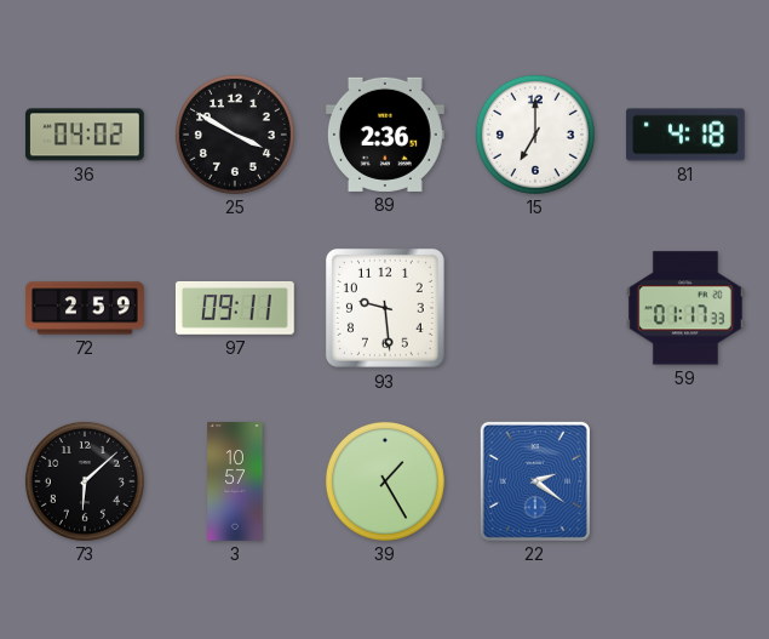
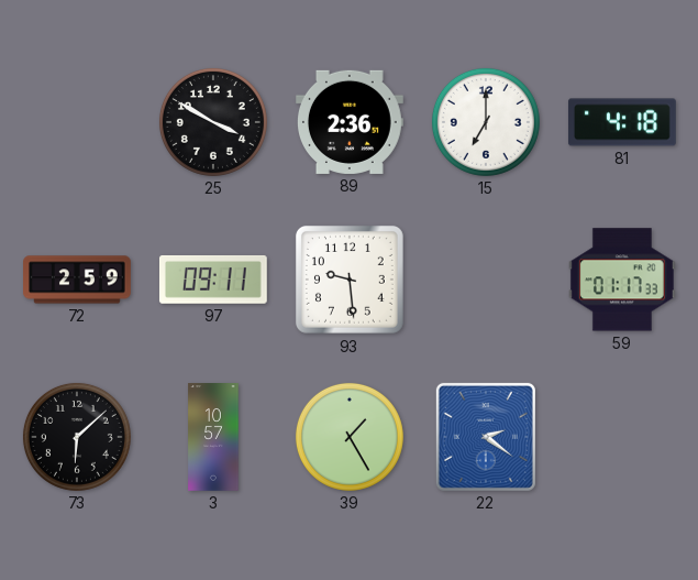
36: 04:02 -> none
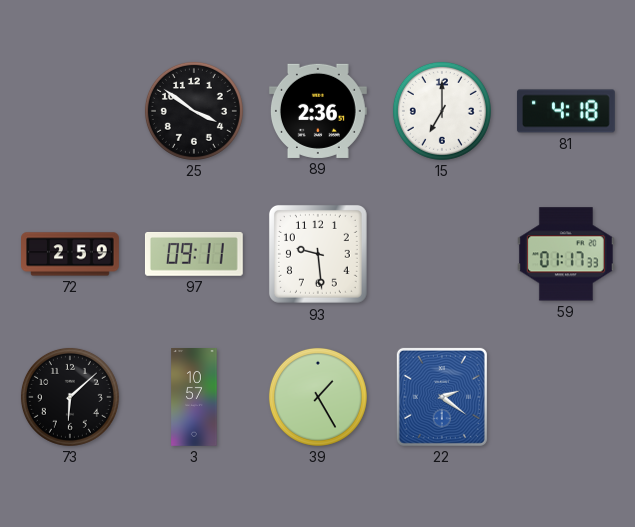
25: 3:50 -> 3:51
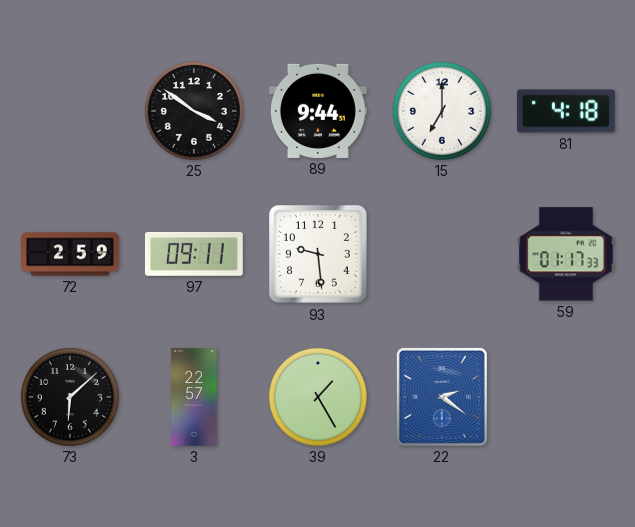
89: 2:36 -> 9:44
3: 10:57 -> 22:57
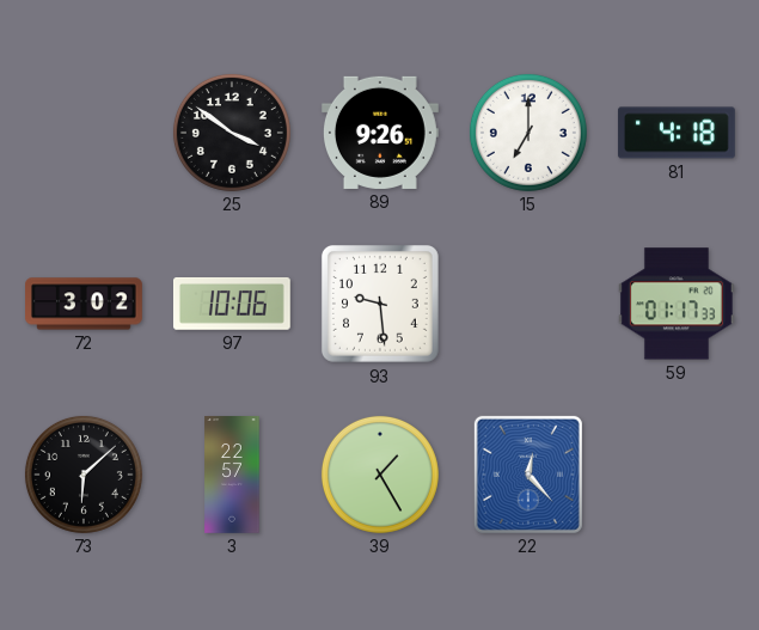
89: 9:44 -> 9:26
72: 2:59 -> 3:02
97: 09:11 -> 10:06
22: 2:21 -> 12:23
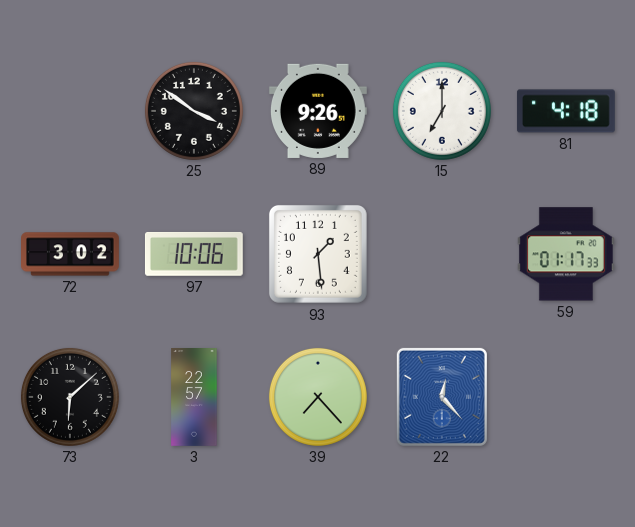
93: 9:29 -> 1:29
39: 1:25 -> 7:23
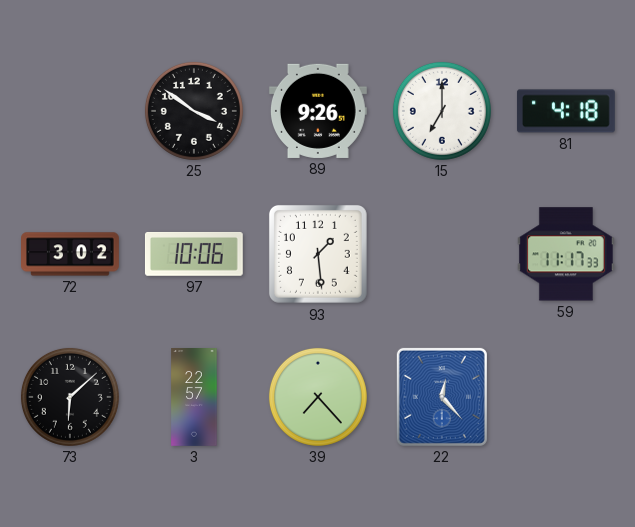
59: 01:17 -> 11:17
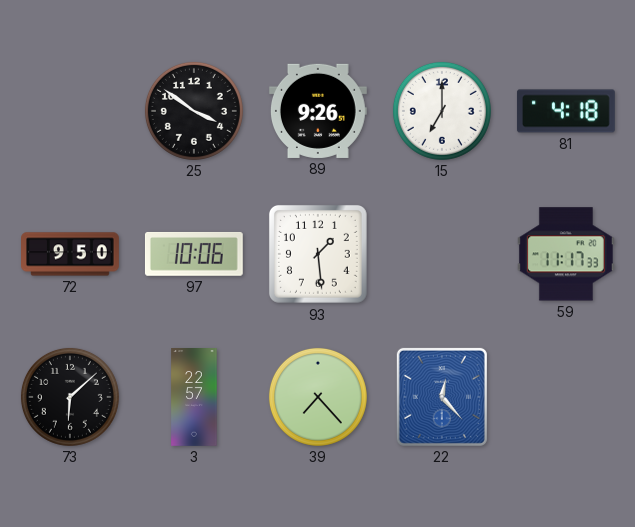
72: 3:02 -> 9:50
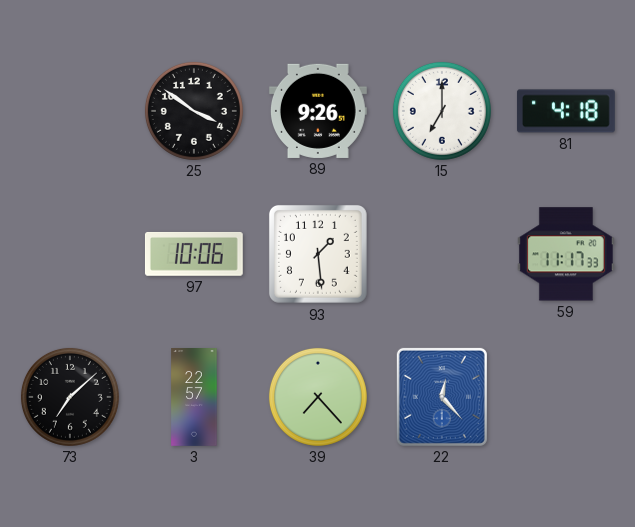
72: 9:50 -> none
73: 6:08 -> 7:08
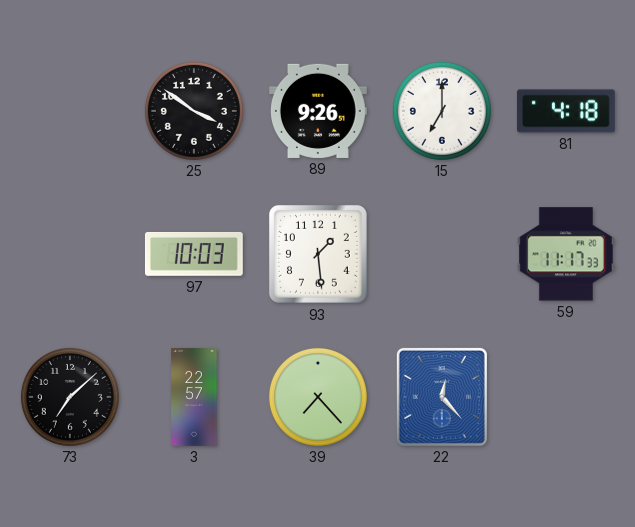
97: 10:06 -> 10:03
